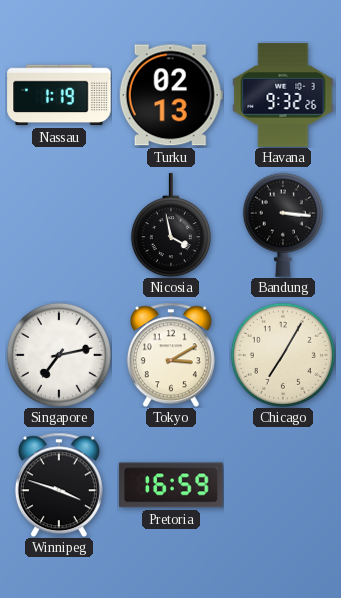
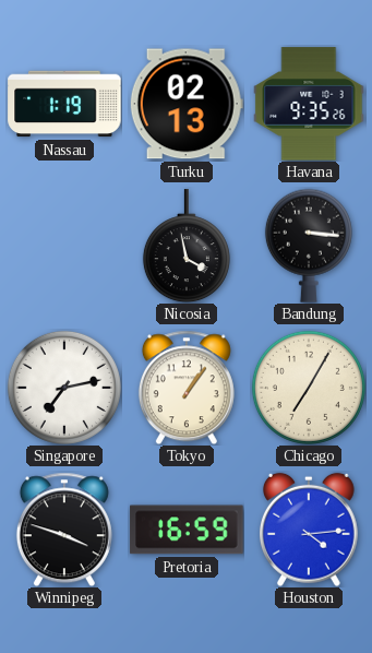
Havana: 9:32 -> 9:35
Tokyo: 3:10 -> 1:06
Houston: none -> 4:14
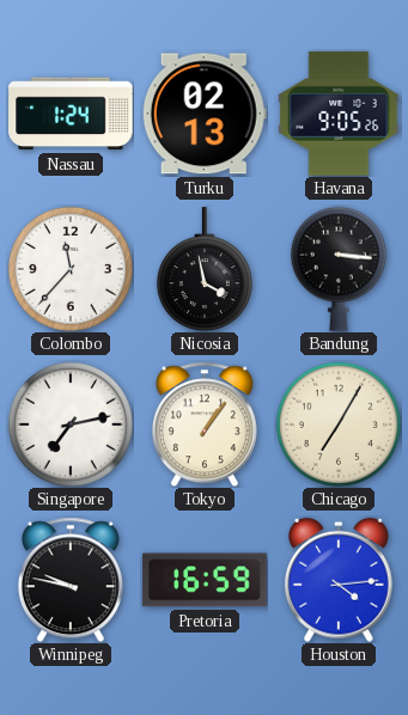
Nassau: 1:19 -> 1:24
Havana: 9:35 -> 9:05
Colombo: none -> 11:37
Winnipeg: 3:48 -> 9:47
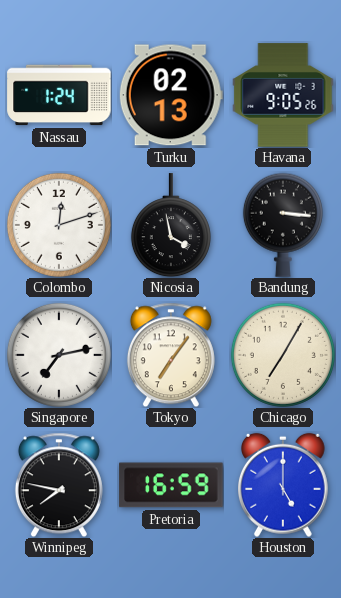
Colombo: 11:37 -> 12:12
Tokyo: 1:06 -> 7:06
Winnipeg: 9:47 -> 7:47
Houston: 4:14 -> 5:00
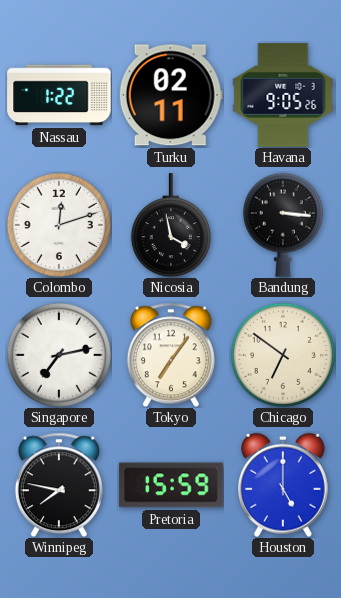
Nassau: 1:24 -> 1:22
Turku: 02:13 -> 02:11
Chicago: 7:05 -> 6:51
Pretoria: 16:59 -> 15:59
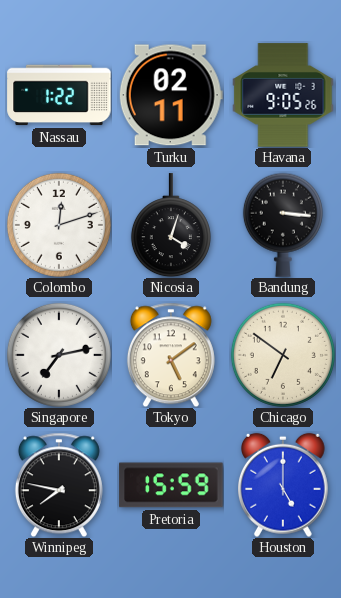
Nicosia: 3:58 -> 4:03
Tokyo: 7:06 -> 5:09
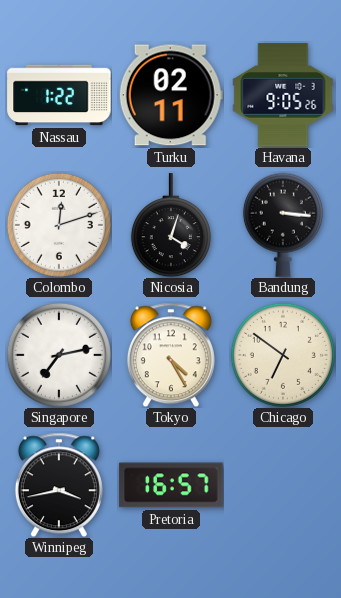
Tokyo: 5:09 -> 4:25
Winnipeg: 7:47 -> 3:43
Pretoria: 15:59 -> 16:57
Houston: 5:00 -> none
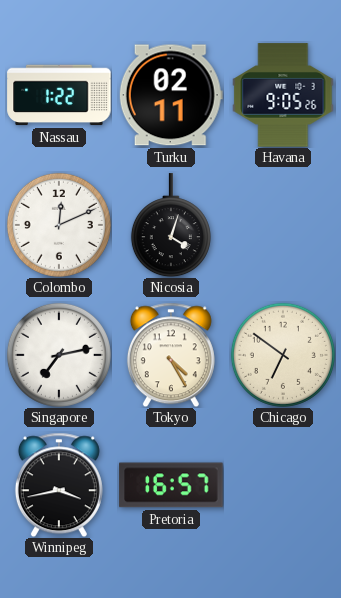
Colombo: 12:12 -> 12:11
Bandung: 3:16 -> none
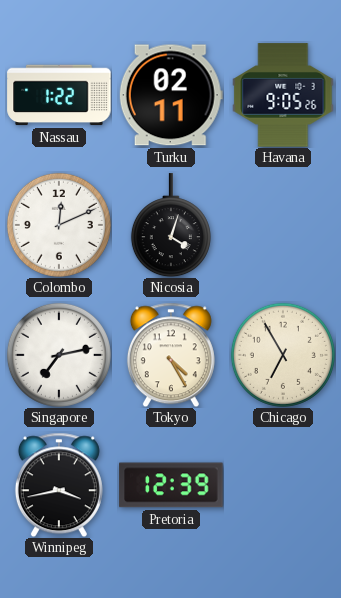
Chicago: 6:51 -> 6:55
Pretoria: 16:57 -> 12:39
